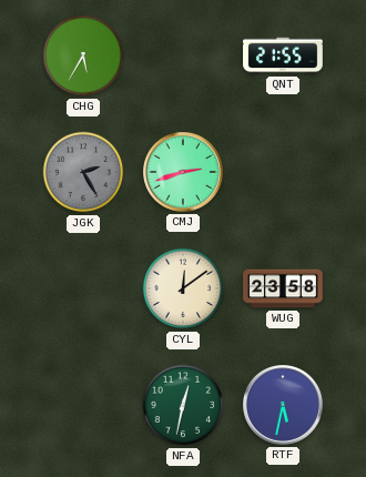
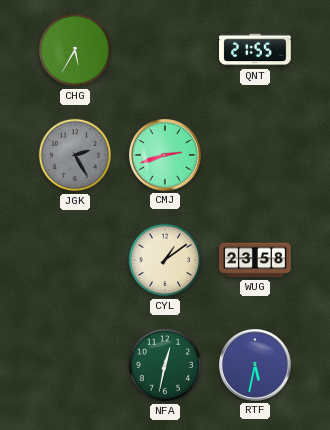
CYL: 12:09 -> 1:09
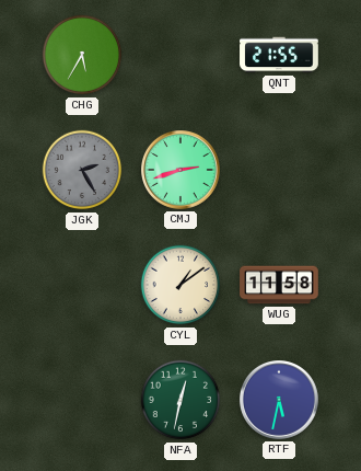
WUG: 23:58 -> 11:58
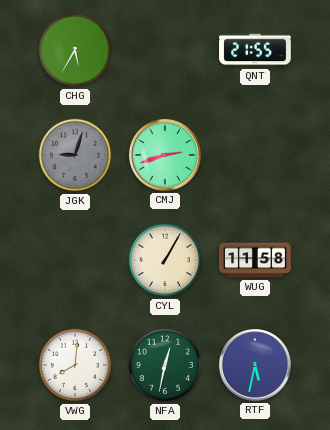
JGK: 2:25 -> 9:03
CYL: 1:09 -> 1:05
VWG: none -> 8:01
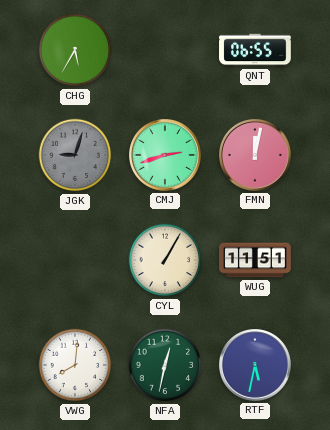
QNT: 21:55 -> 06:55
FMN: none -> 12:02
WUG: 11:58 -> 11:51
